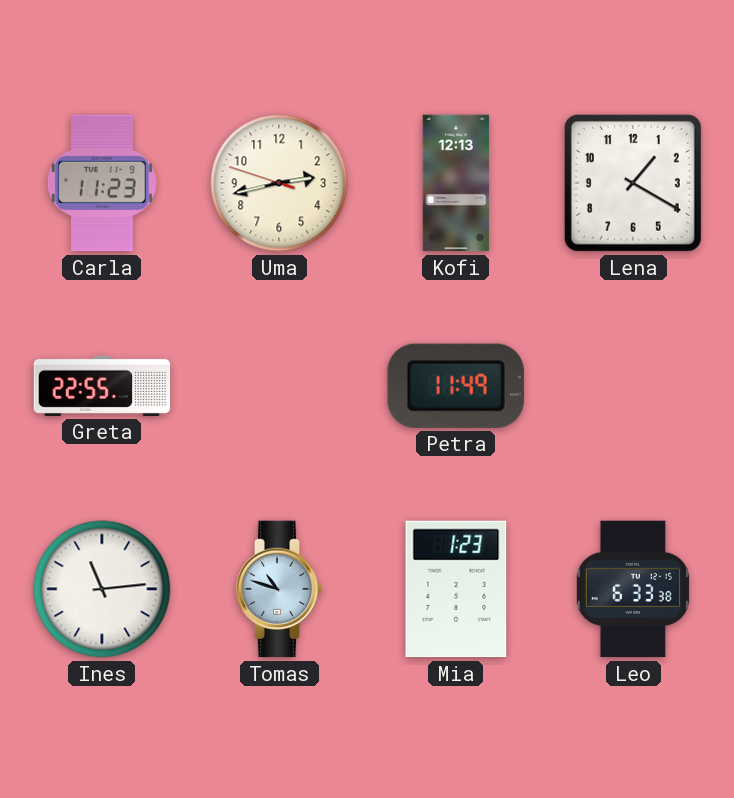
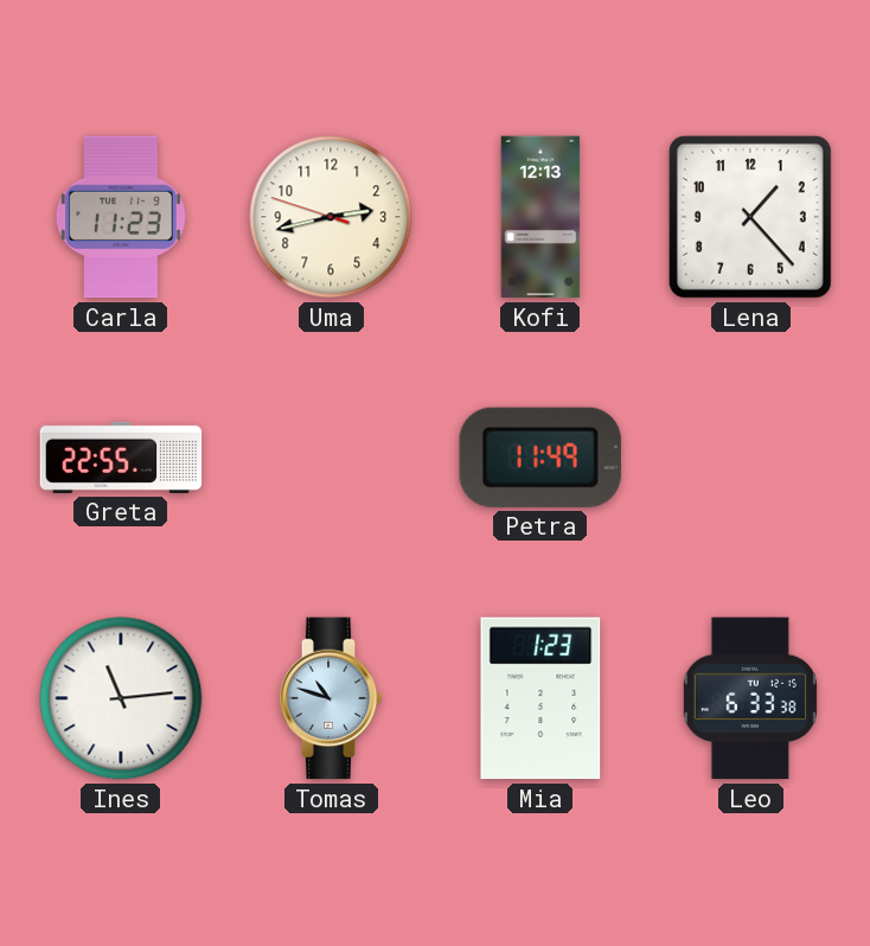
Lena: 1:20 -> 1:23
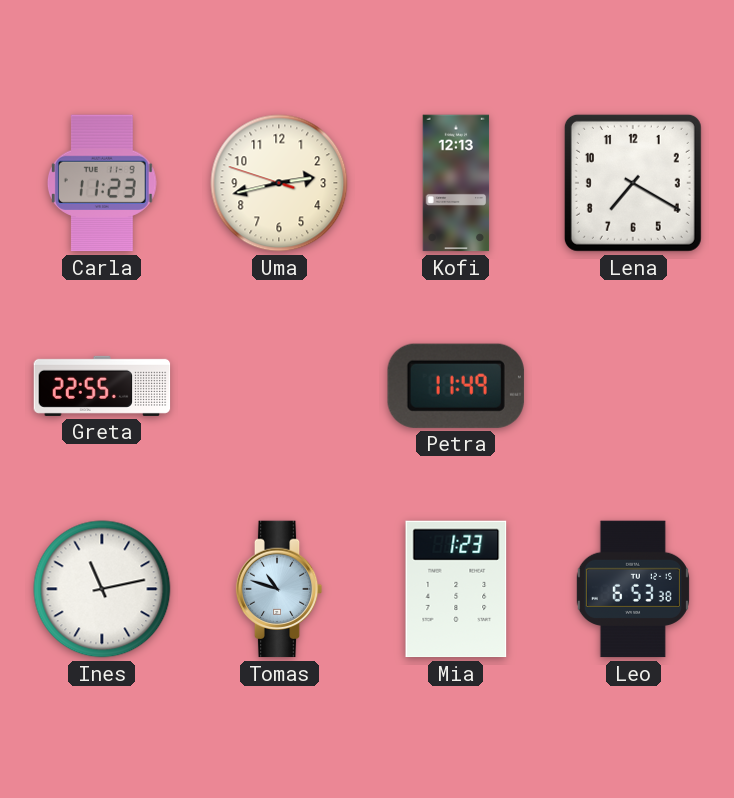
Lena: 1:23 -> 7:20
Ines: 11:14 -> 11:13
Leo: 6:33 -> 6:53
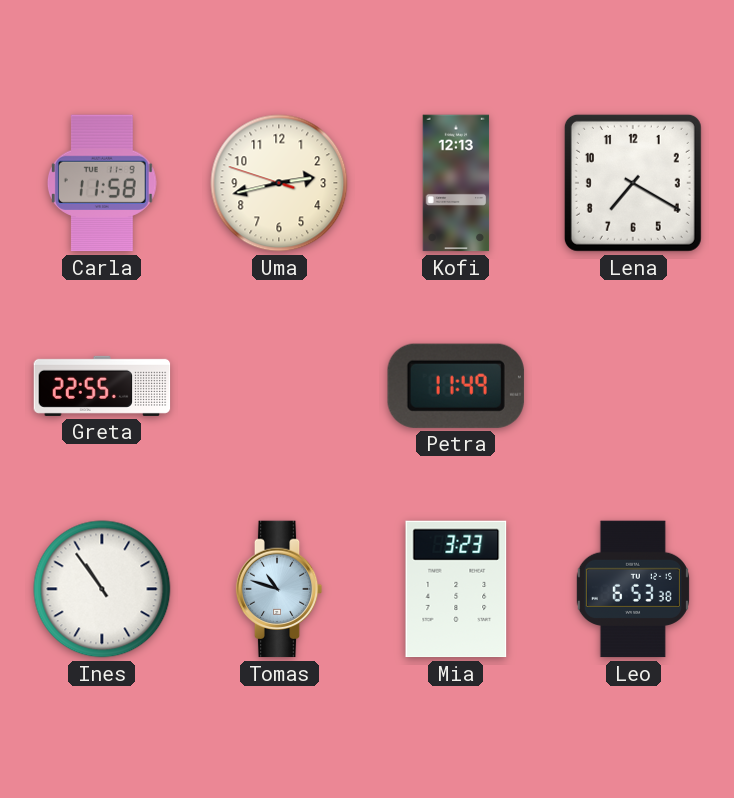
Carla: 11:23 -> 11:58
Ines: 11:13 -> 10:54
Mia: 1:23 -> 3:23
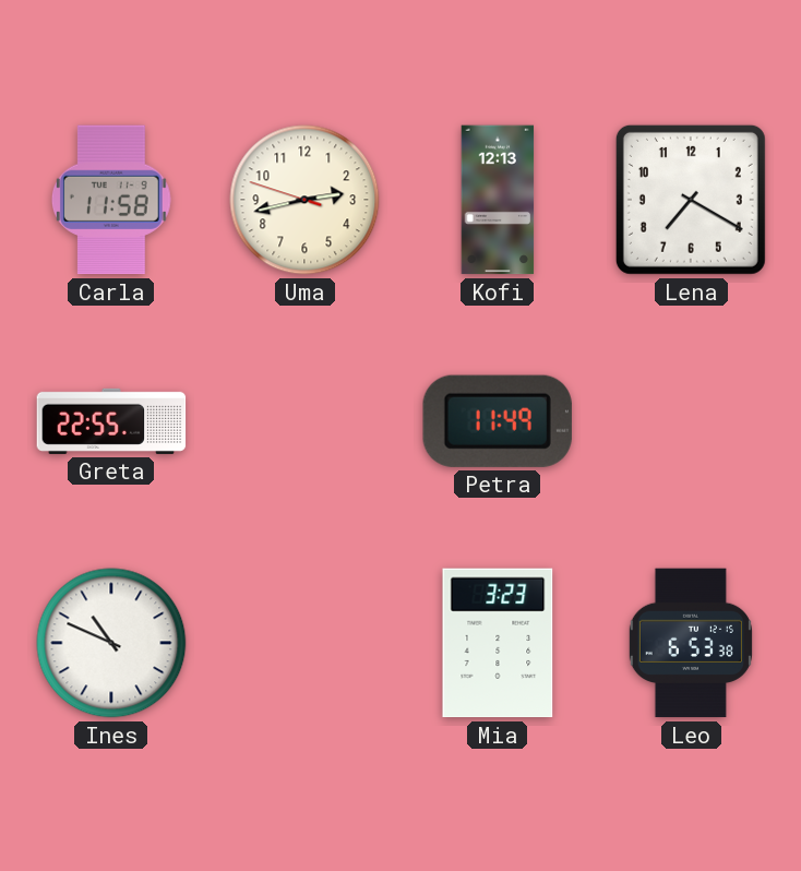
Ines: 10:54 -> 10:49
Tomas: 10:48 -> none
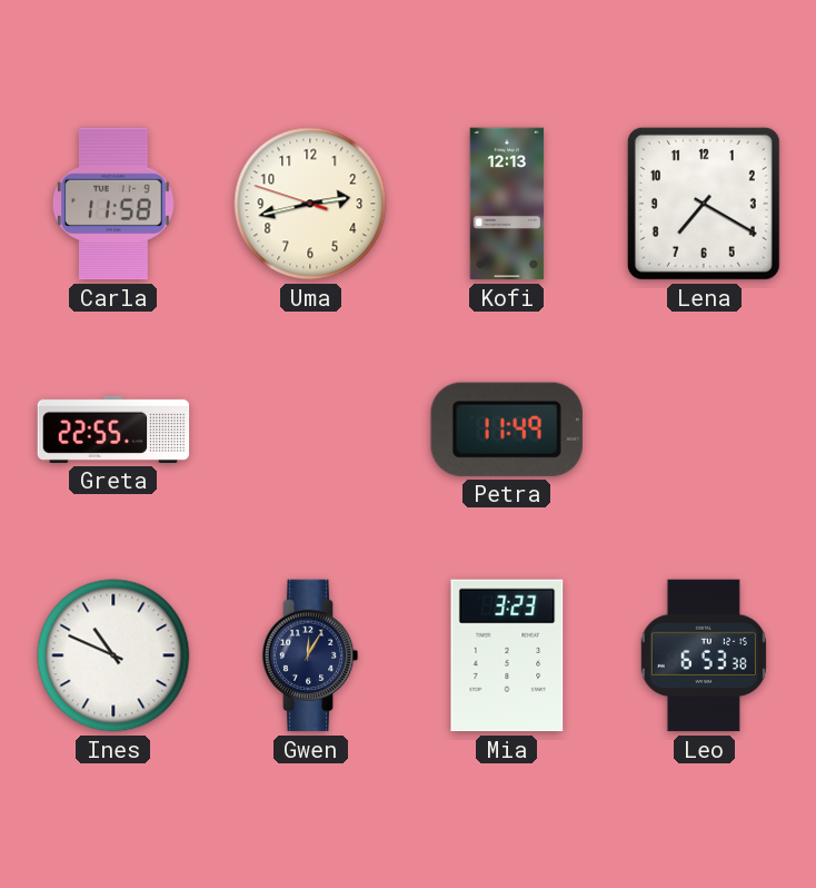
Gwen: none -> 12:05
